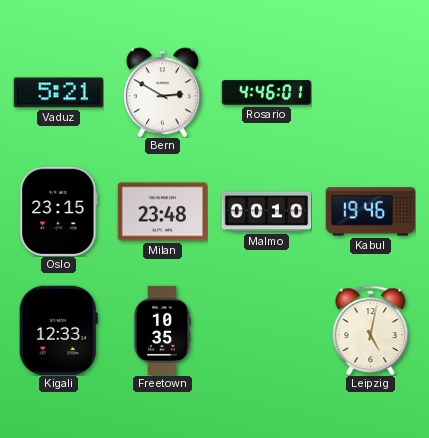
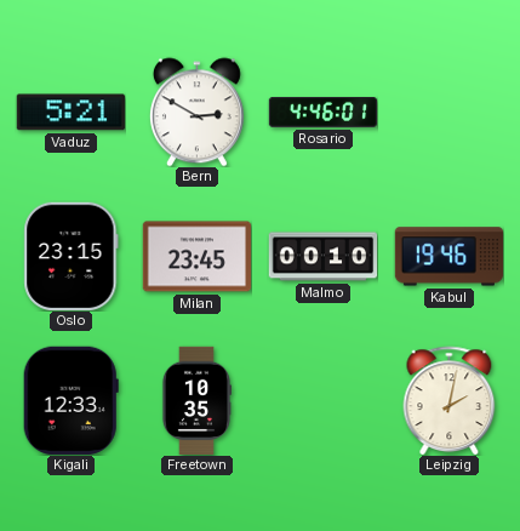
Milan: 23:48 -> 23:45
Leipzig: 5:02 -> 2:02
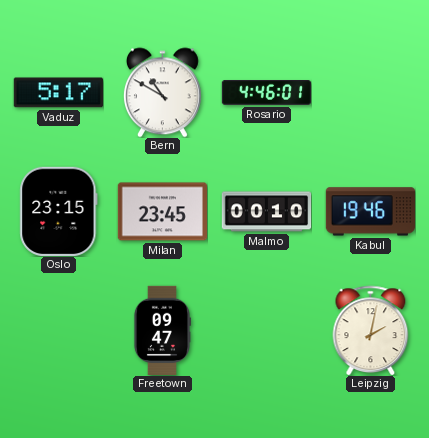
Vaduz: 5:21 -> 5:17
Bern: 2:50 -> 10:50
Kigali: 12:33 -> none
Freetown: 10:35 -> 09:47
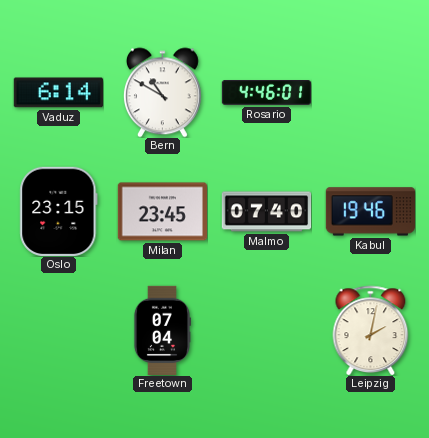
Vaduz: 5:17 -> 6:14
Malmo: 00:10 -> 07:40
Freetown: 09:47 -> 07:04
